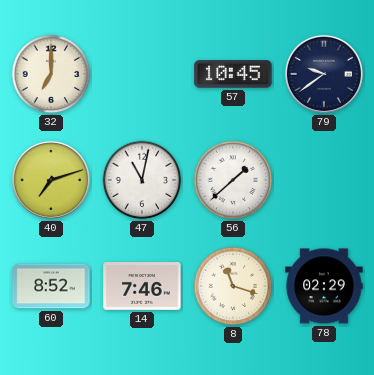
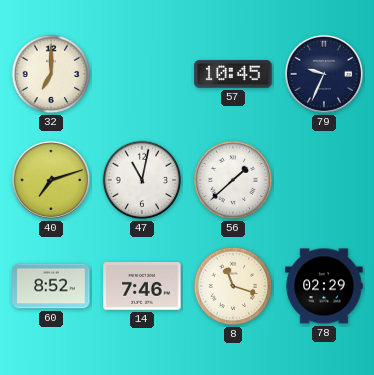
79: 9:39 -> 9:34
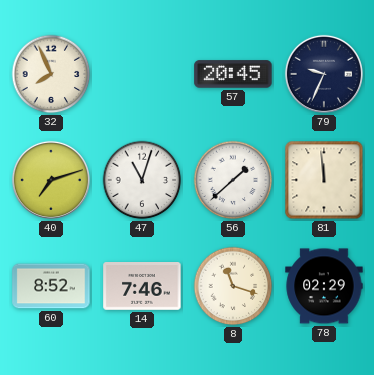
32: 7:00 -> 7:56
57: 10:45 -> 20:45
47: 11:02 -> 11:03
81: none -> 11:59
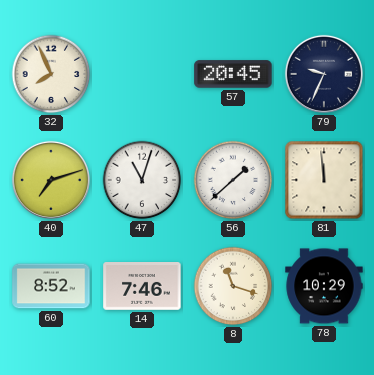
78: 02:29 -> 10:29
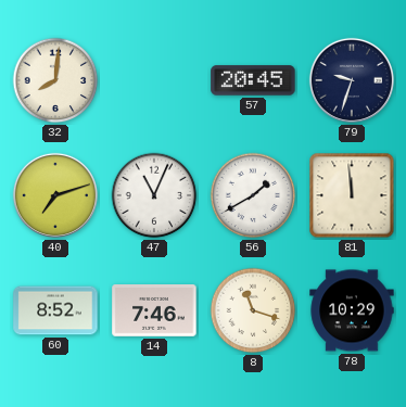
32: 7:56 -> 8:01
79: 9:34 -> 9:33
47: 11:03 -> 11:04
56: 1:38 -> 1:40
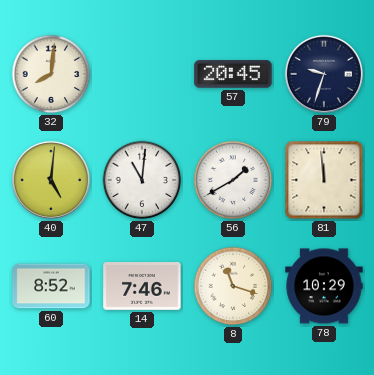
40: 7:12 -> 5:01
47: 11:04 -> 11:01
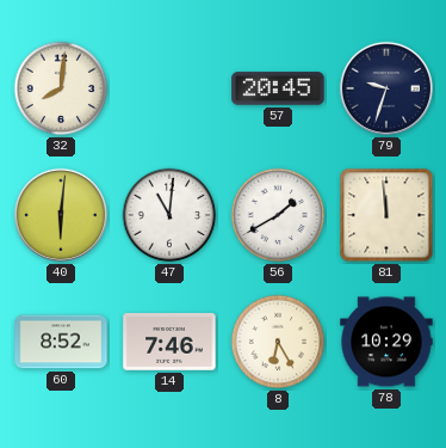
40: 5:01 -> 6:01
8: 11:18 -> 6:25
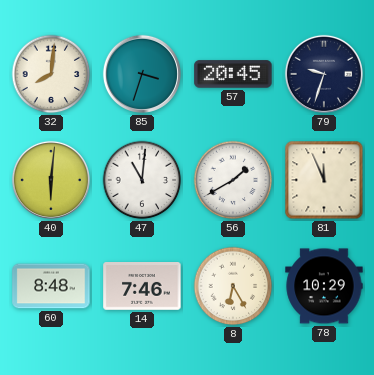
85: none -> 3:33
81: 11:59 -> 11:56
60: 8:52 -> 8:48
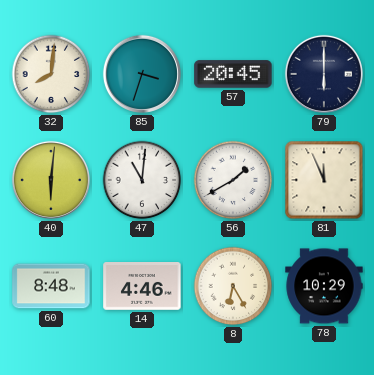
79: 9:33 -> 6:00
14: 7:46 -> 4:46
